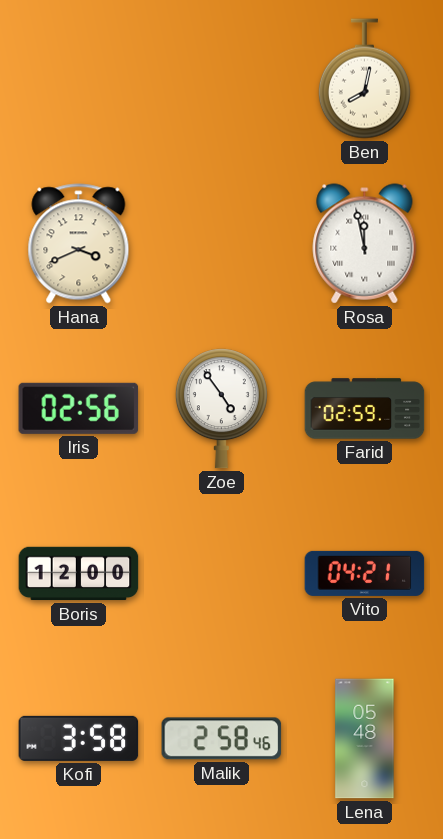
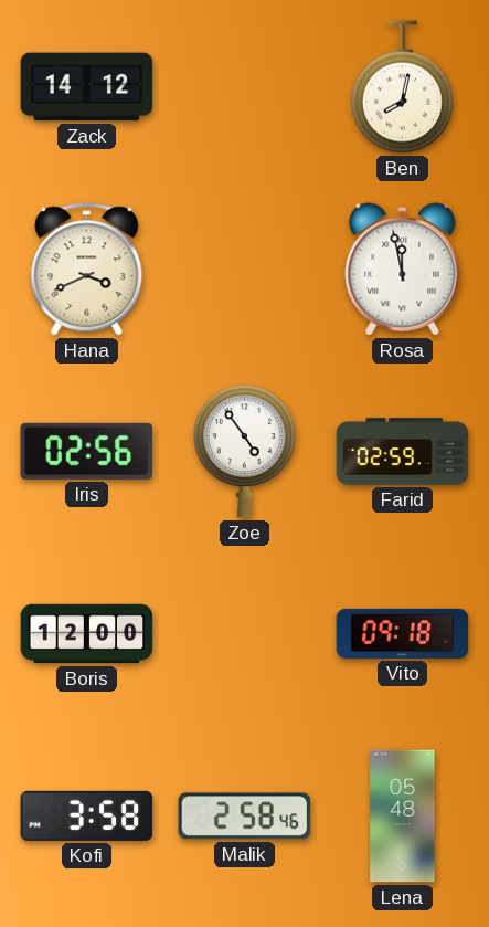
Zack: none -> 14:12
Vito: 04:21 -> 09:18
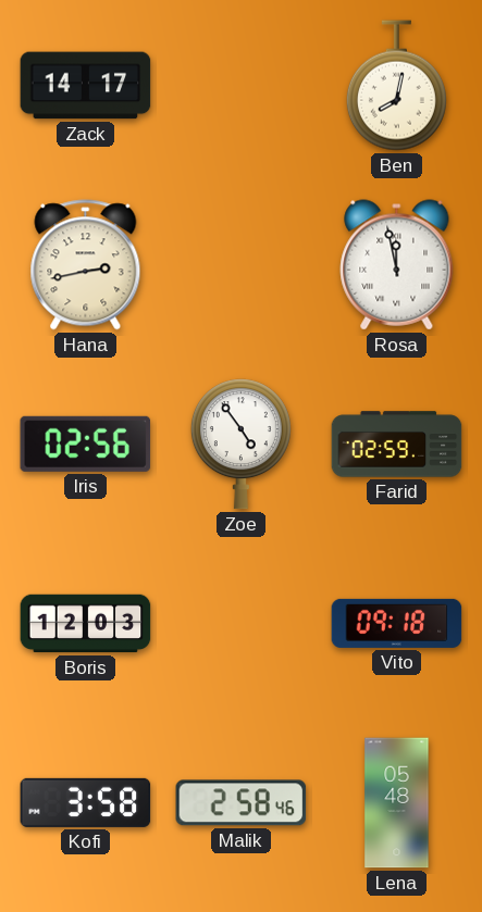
Zack: 14:12 -> 14:17
Hana: 3:41 -> 2:43
Boris: 12:00 -> 12:03
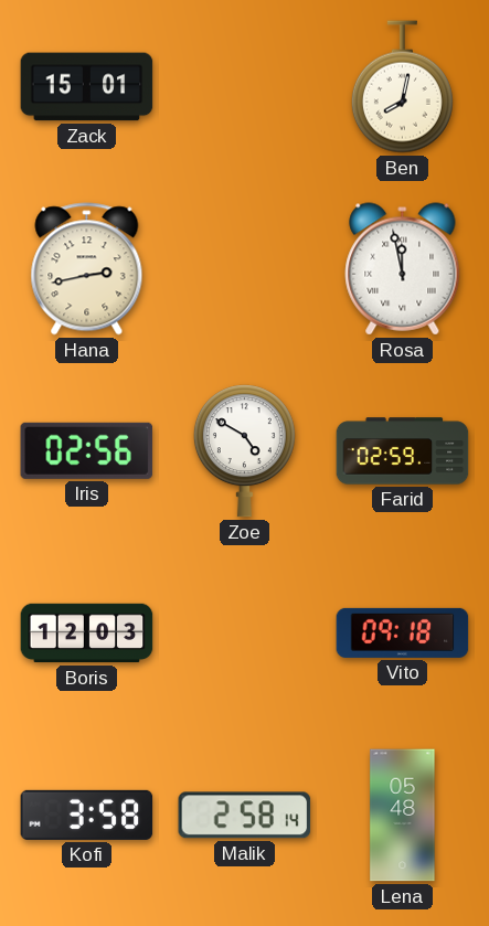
Zack: 14:17 -> 15:01
Zoe: 4:54 -> 4:50
Malik: 2:58:46 -> 2:58:14
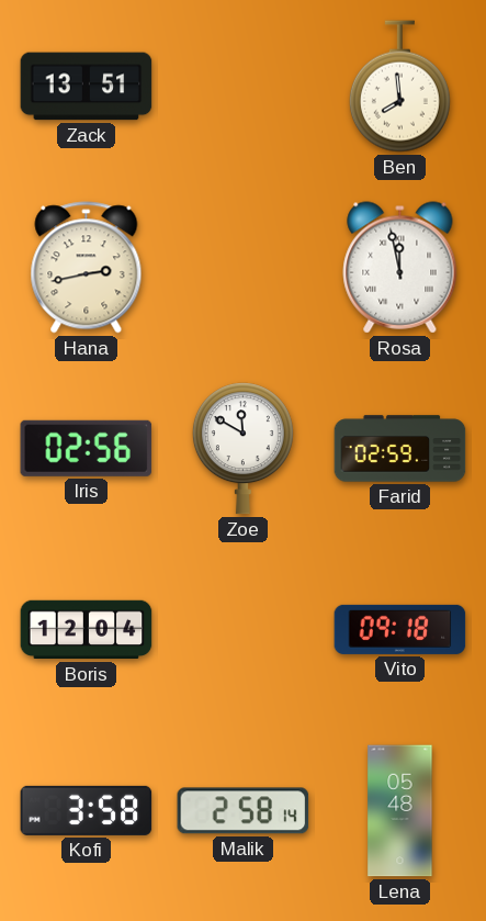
Zack: 15:01 -> 13:51
Ben: 8:02 -> 7:59
Zoe: 4:50 -> 11:50
Boris: 12:03 -> 12:04
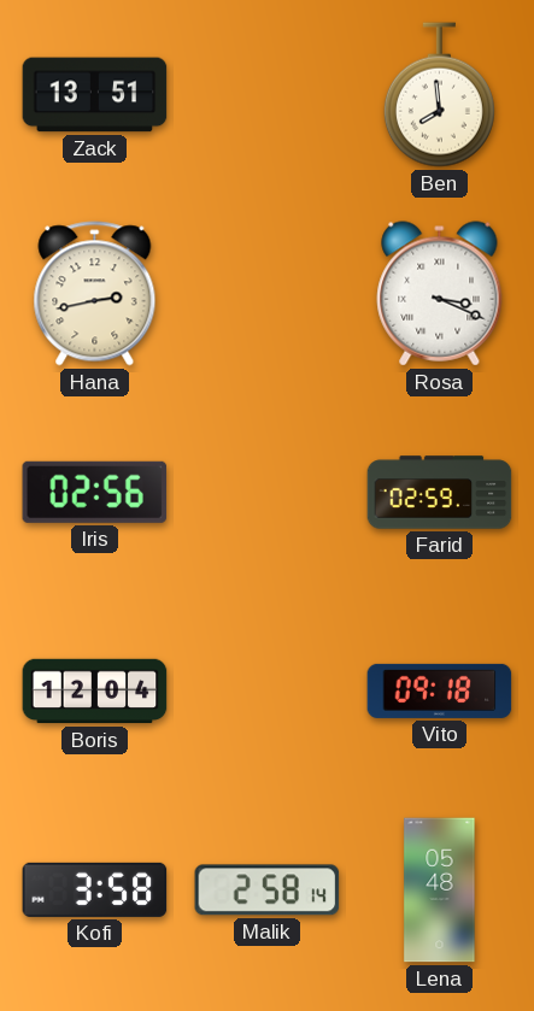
Rosa: 11:58 -> 3:19
Zoe: 11:50 -> none
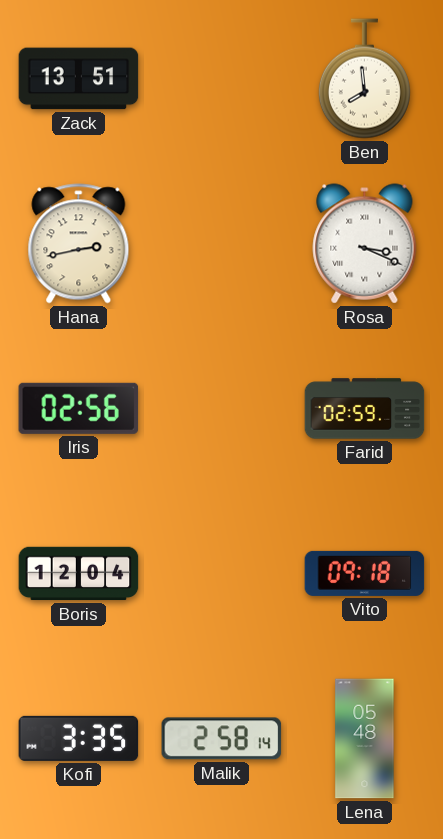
Kofi: 3:58 -> 3:35
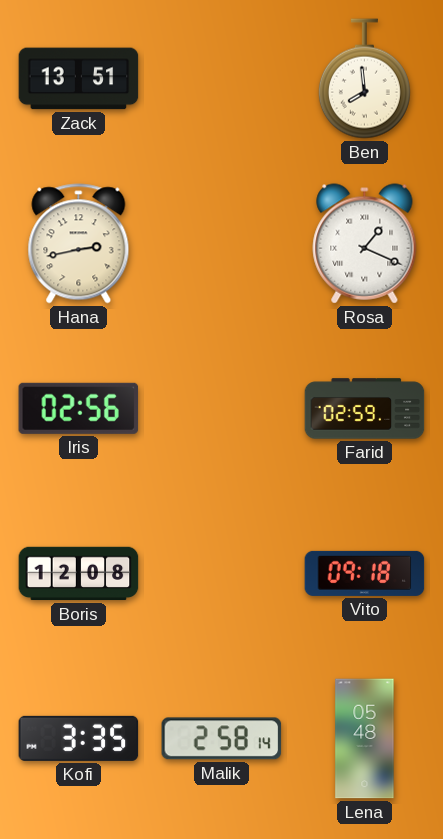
Rosa: 3:19 -> 1:19
Boris: 12:04 -> 12:08
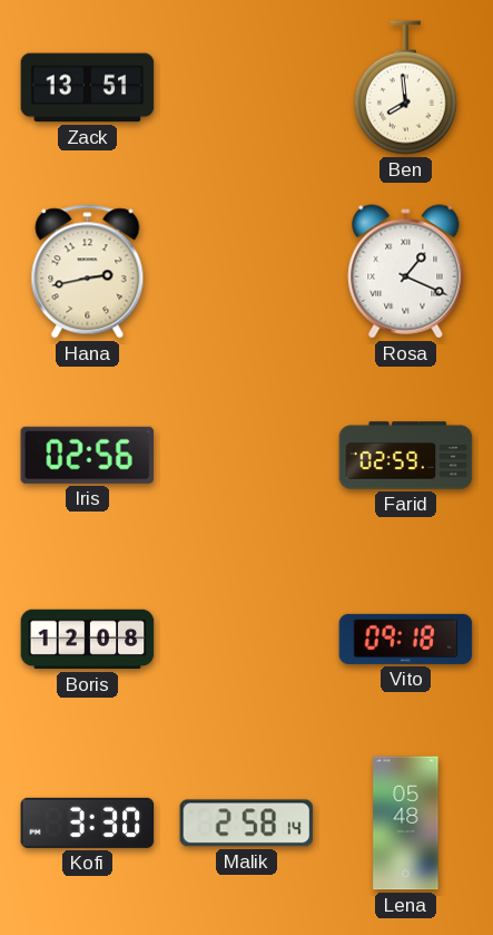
Kofi: 3:35 -> 3:30
